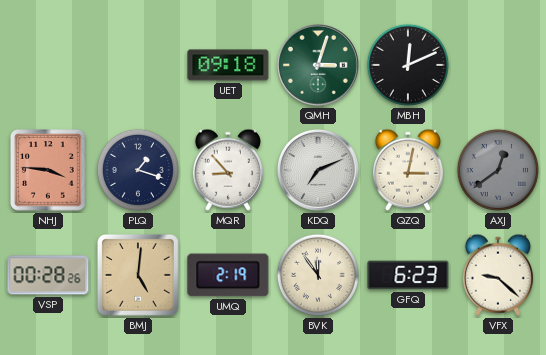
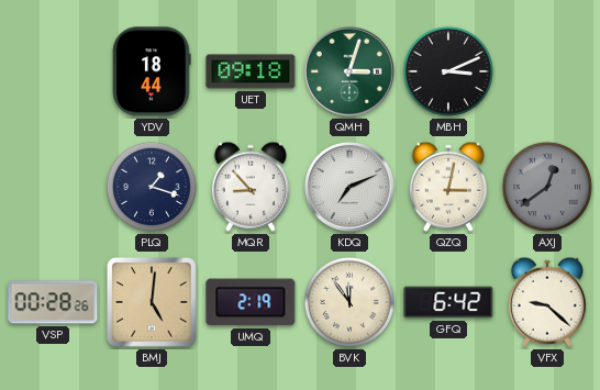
YDV: none -> 18:44
MBH: 12:11 -> 3:11
NHJ: 3:46 -> none
GFQ: 6:23 -> 6:42
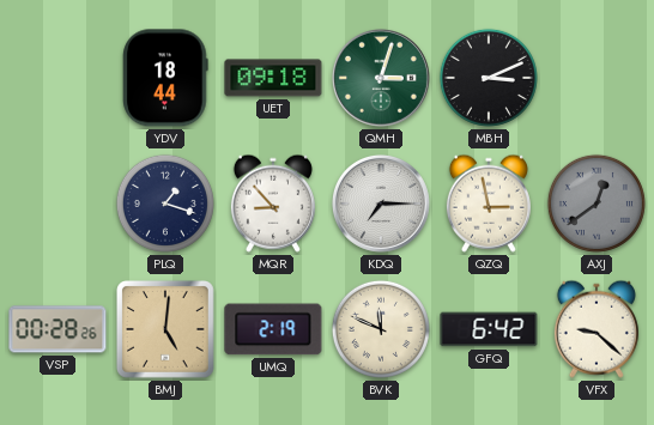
KDQ: 7:11 -> 7:15
QZQ: 3:02 -> 2:58
BVK: 11:54 -> 11:49
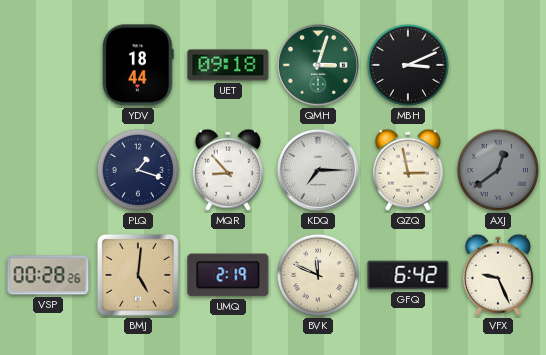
VFX: 9:22 -> 9:26
